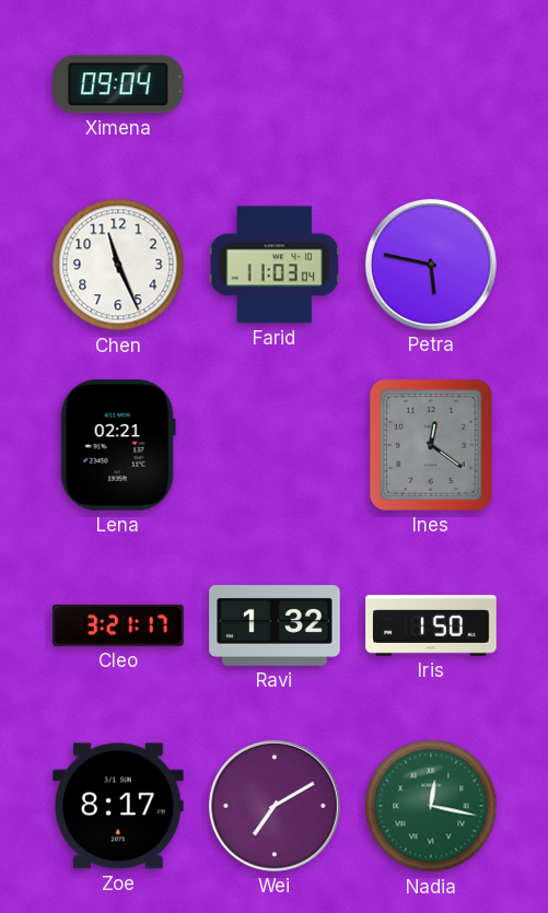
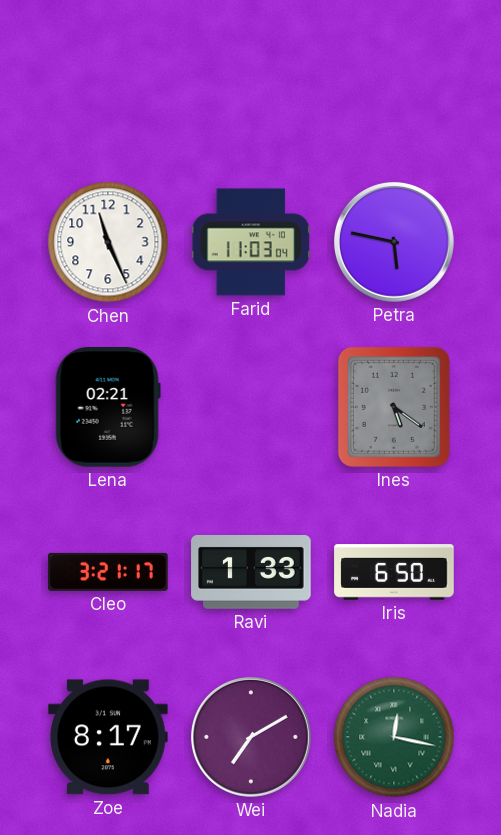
Ximena: 09:04 -> none
Ines: 12:21 -> 5:21
Ravi: 1:32 -> 1:33
Iris: 1:50 -> 6:50
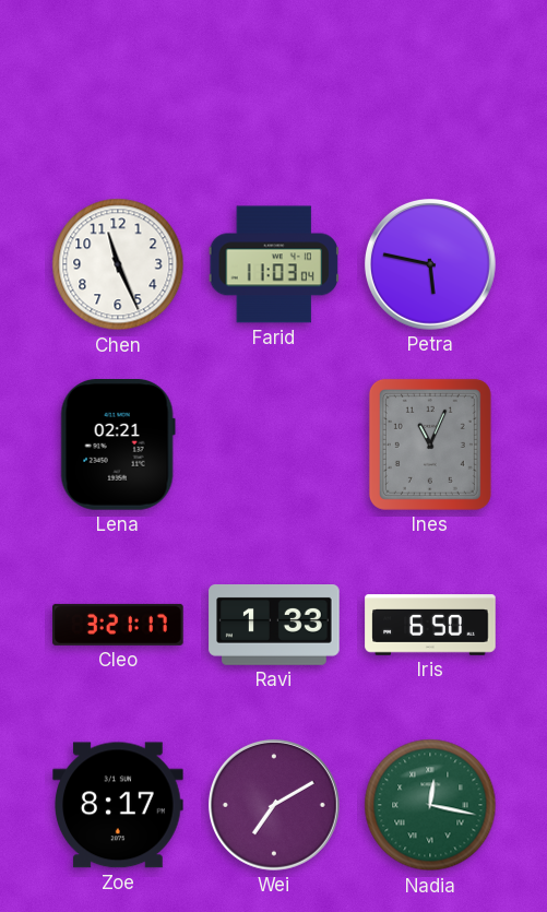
Ines: 5:21 -> 11:04
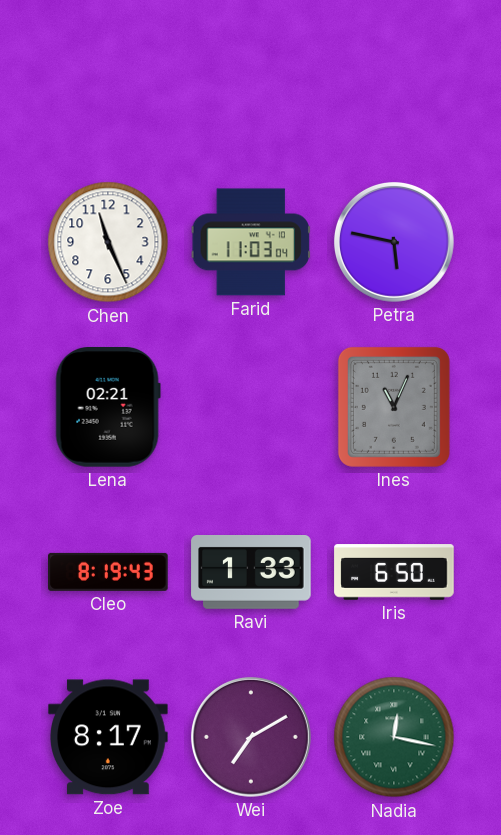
Cleo: 3:21 -> 8:19
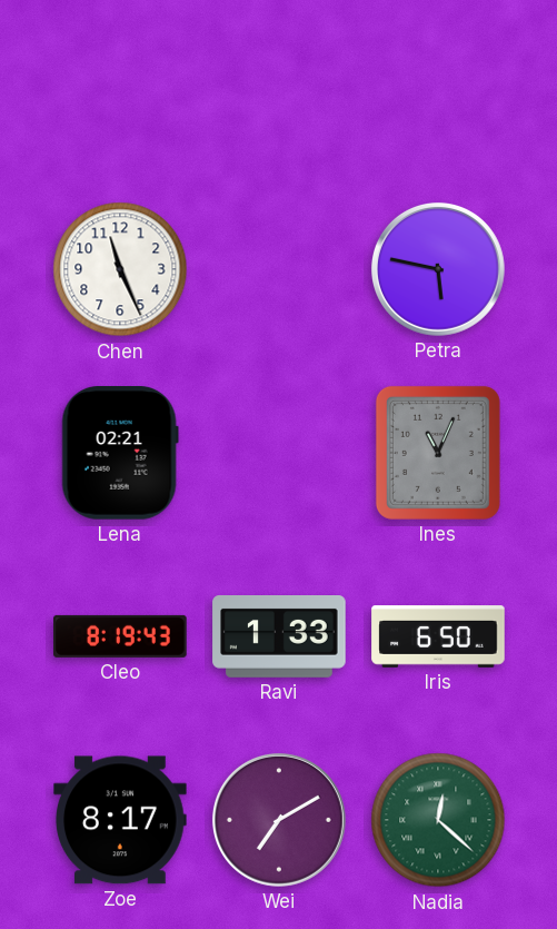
Farid: 11:03 -> none
Nadia: 12:17 -> 12:22
